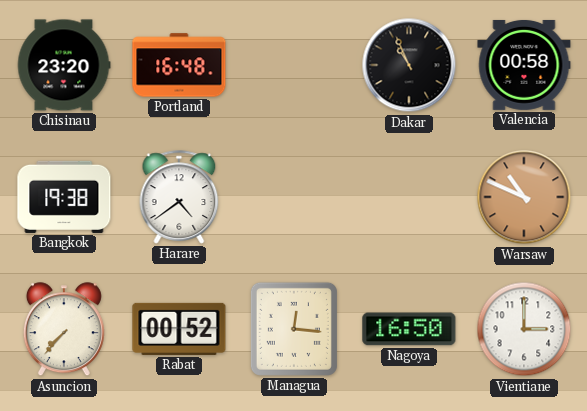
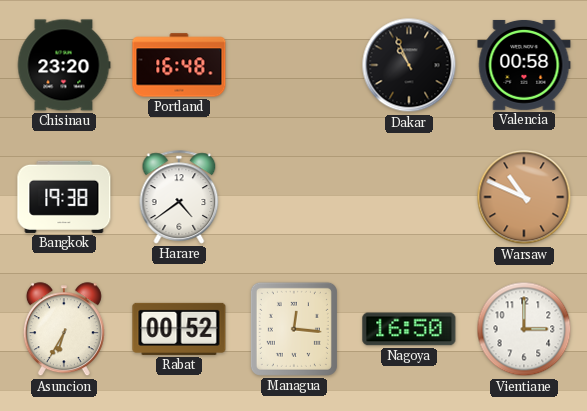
Asuncion: 7:37 -> 6:35
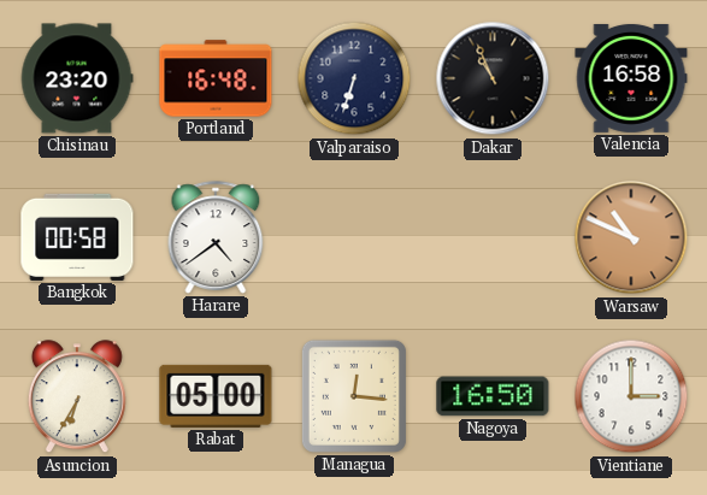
Valparaiso: none -> 6:33
Valencia: 00:58 -> 16:58
Bangkok: 19:38 -> 00:58
Rabat: 00:52 -> 05:00
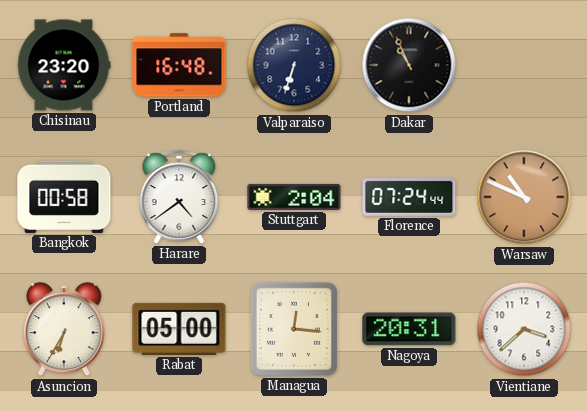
Valencia: 16:58 -> none
Stuttgart: none -> 2:04
Florence: none -> 07:24
Nagoya: 16:50 -> 20:31
Vientiane: 3:00 -> 3:38
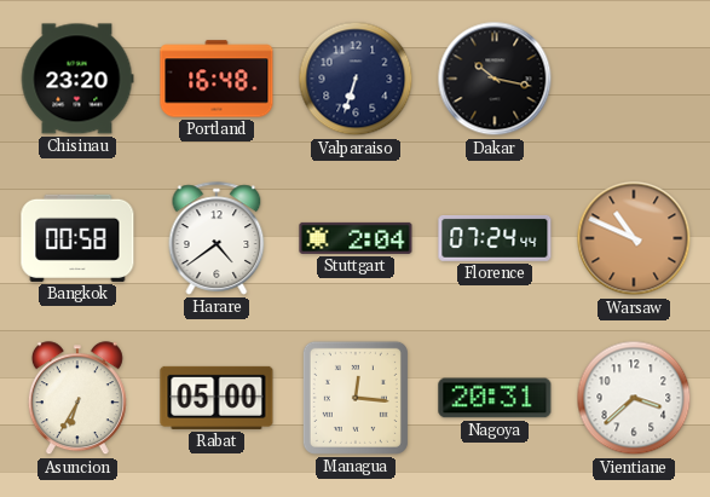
Dakar: 10:56 -> 10:17
